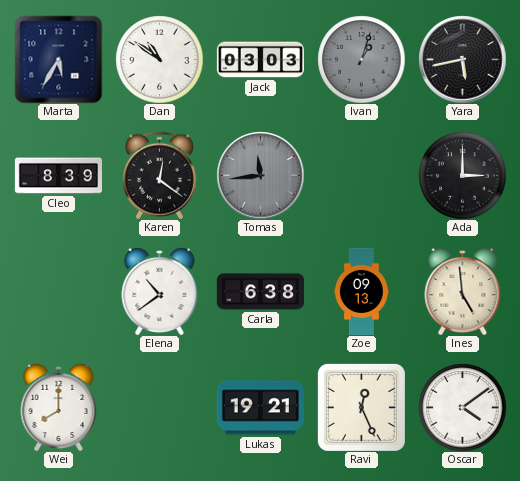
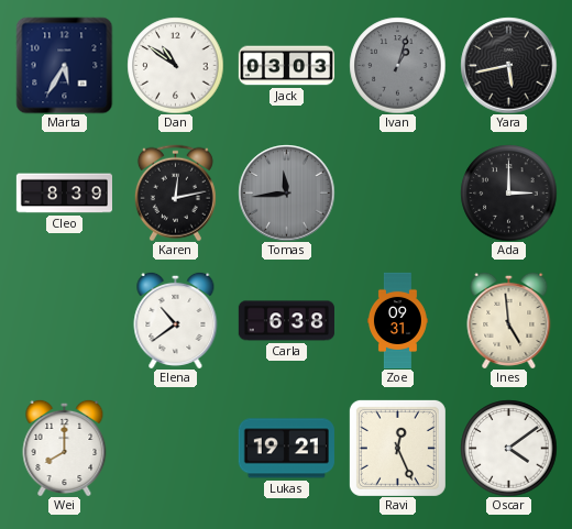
Karen: 12:21 -> 12:13
Zoe: 09:13 -> 09:31
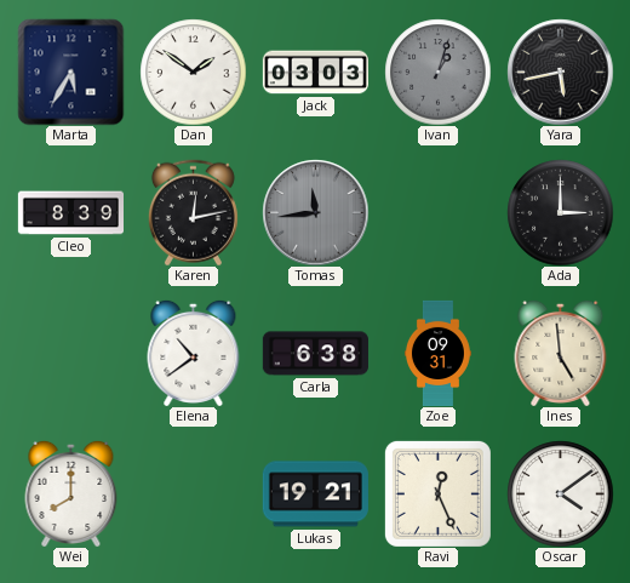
Dan: 10:51 -> 1:51
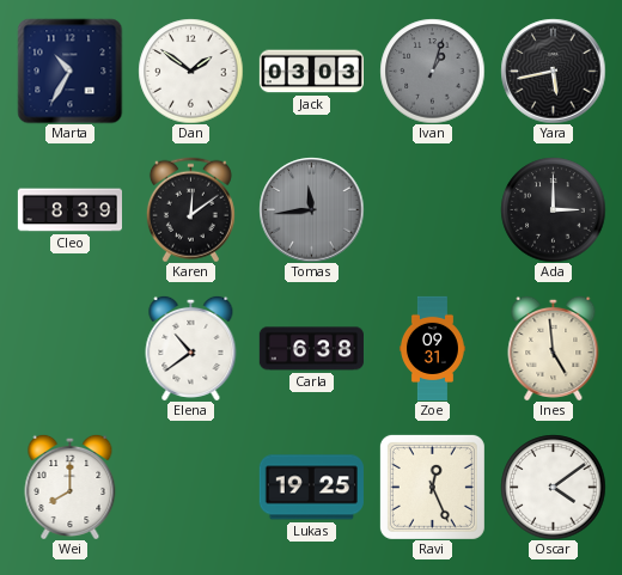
Marta: 5:35 -> 10:35
Karen: 12:13 -> 12:09
Lukas: 19:21 -> 19:25
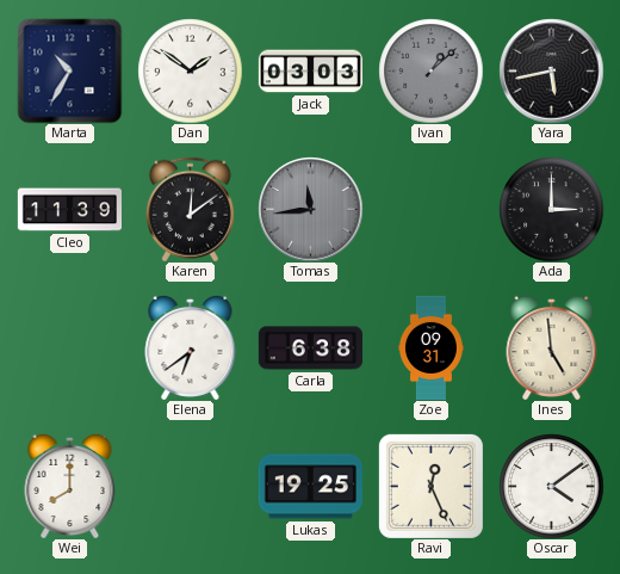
Ivan: 1:03 -> 1:08
Cleo: 8:39 -> 11:39
Elena: 10:39 -> 6:39
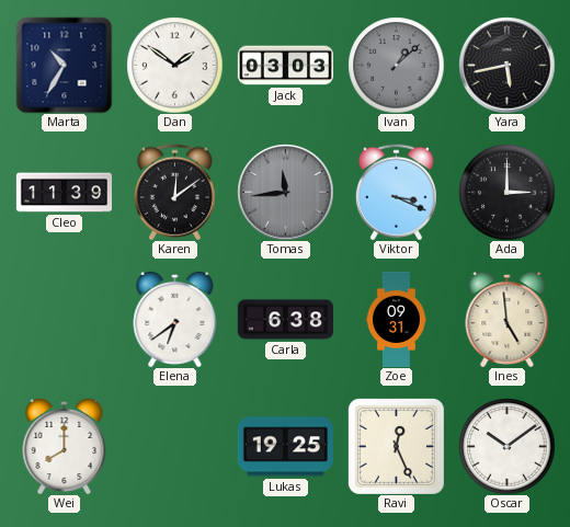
Viktor: none -> 3:19
Oscar: 4:09 -> 10:09
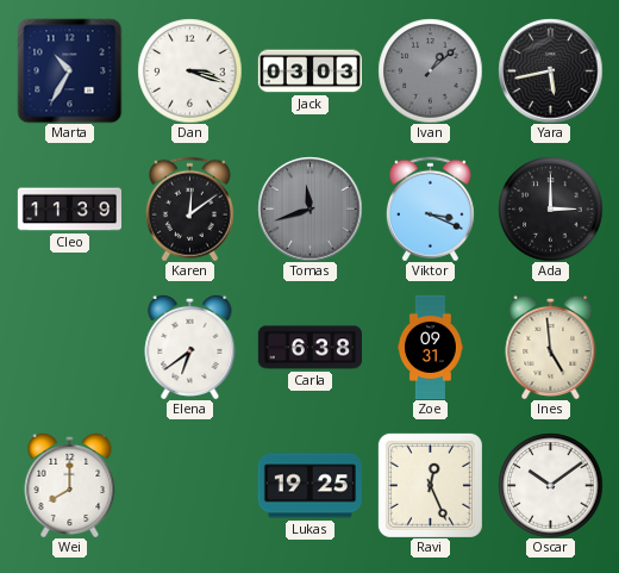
Dan: 1:51 -> 3:18
Tomas: 11:44 -> 11:42
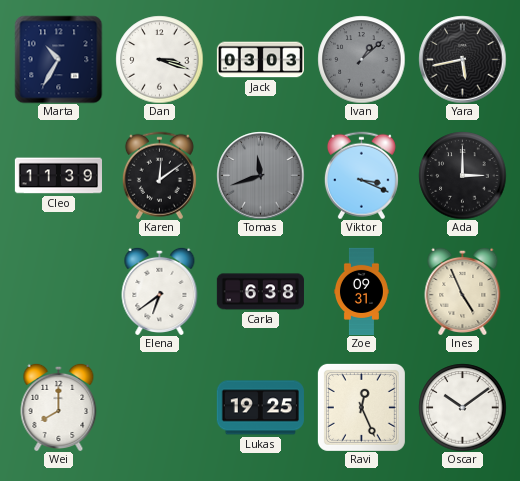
Ines: 4:59 -> 4:56
